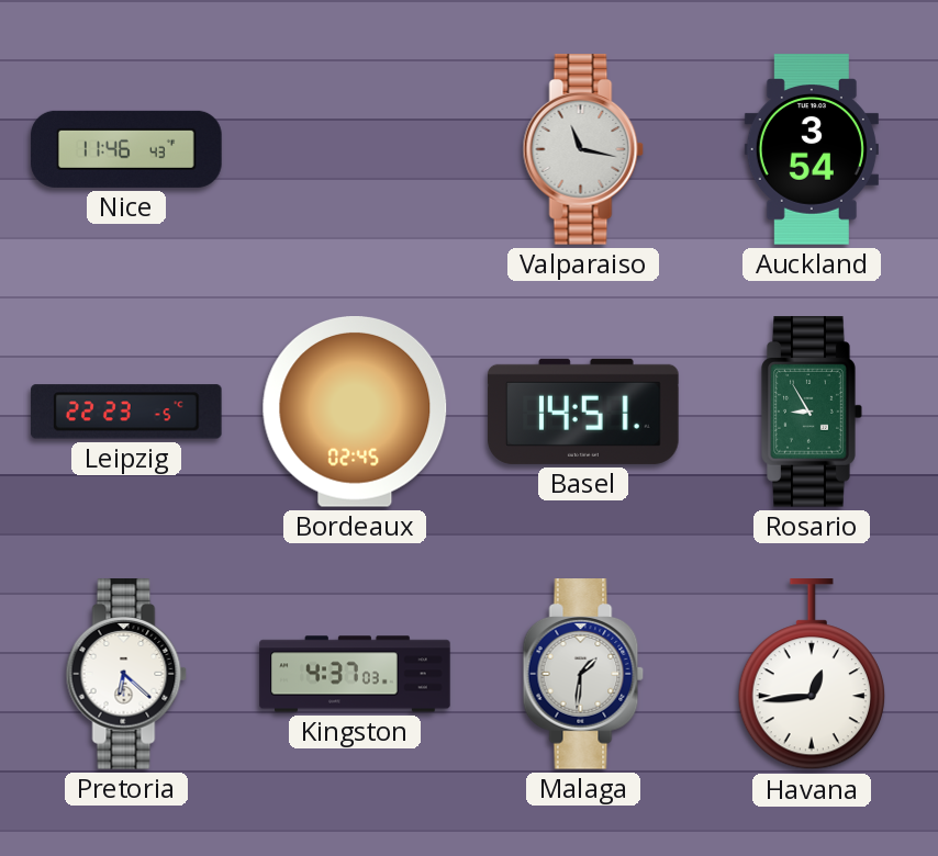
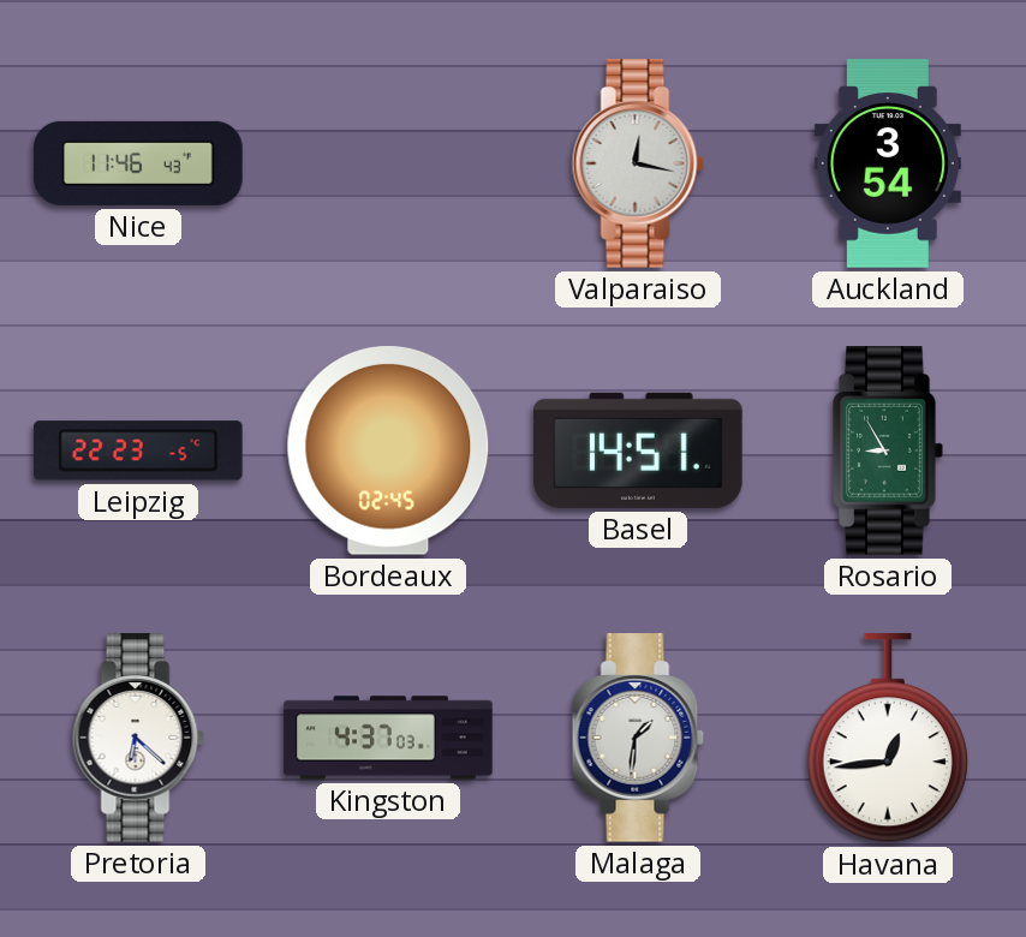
Valparaiso: 11:17 -> 12:17
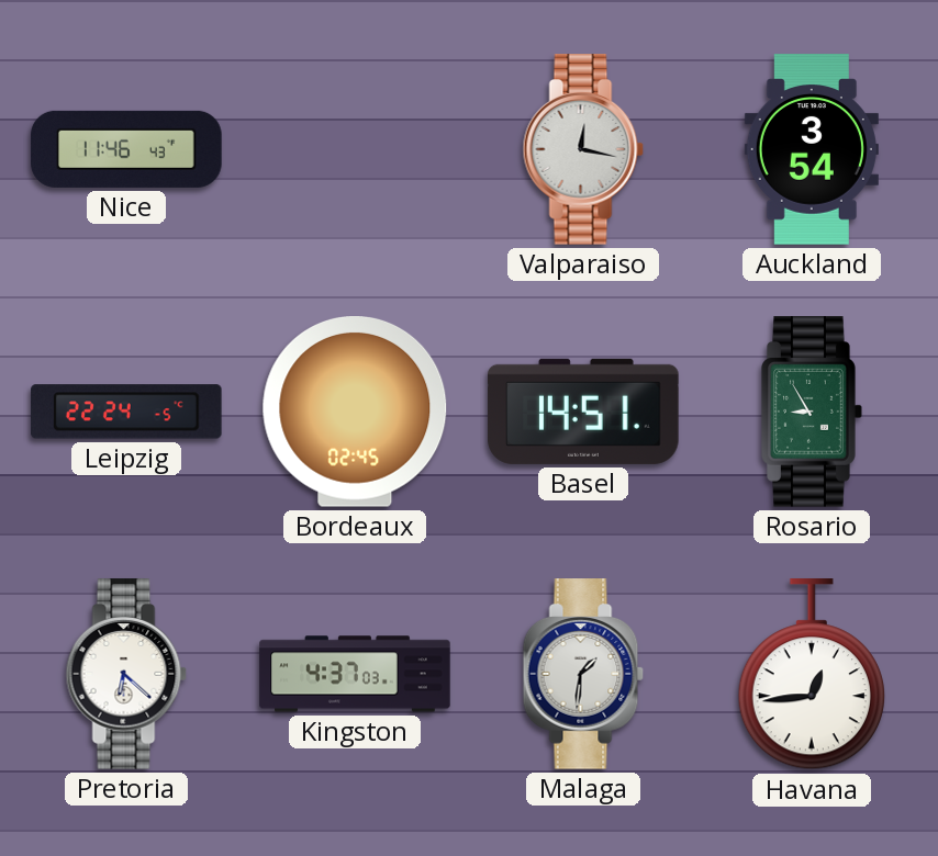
Leipzig: 22:23 -> 22:24
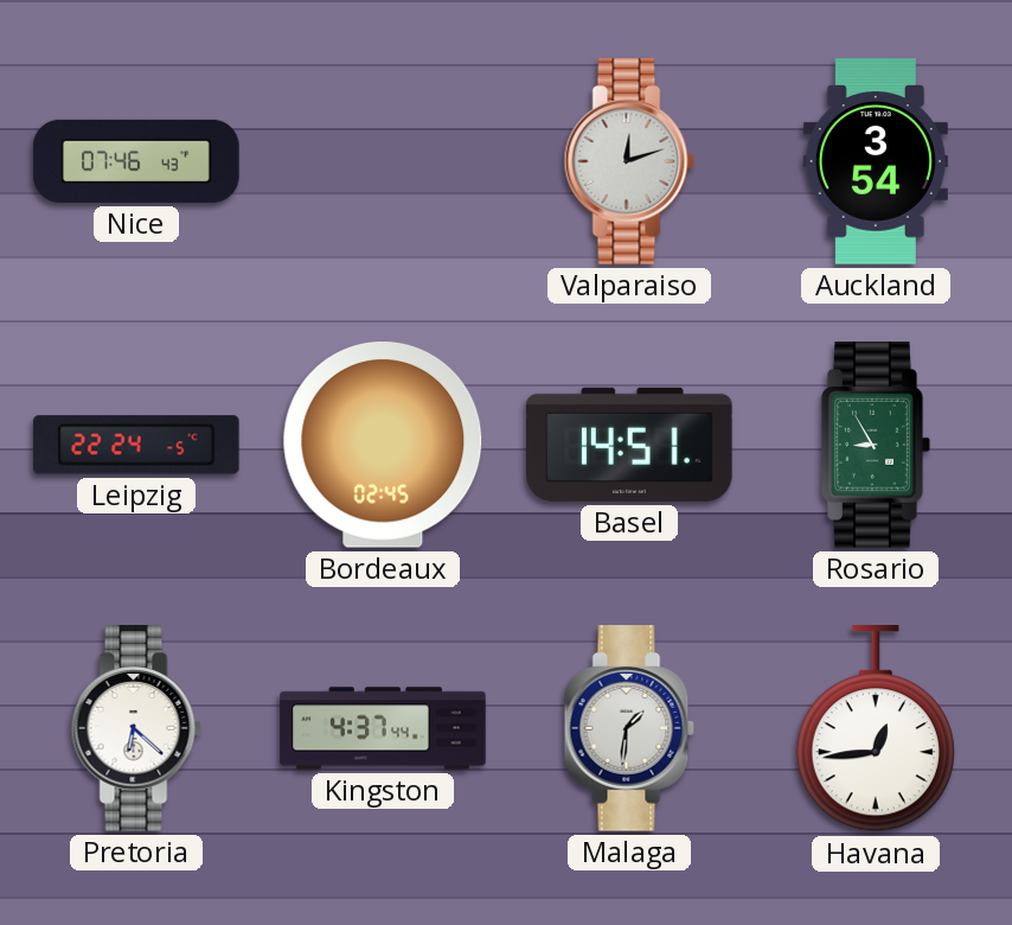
Nice: 11:46 -> 07:46
Valparaiso: 12:17 -> 12:12
Kingston: 4:37:03 -> 4:37:44
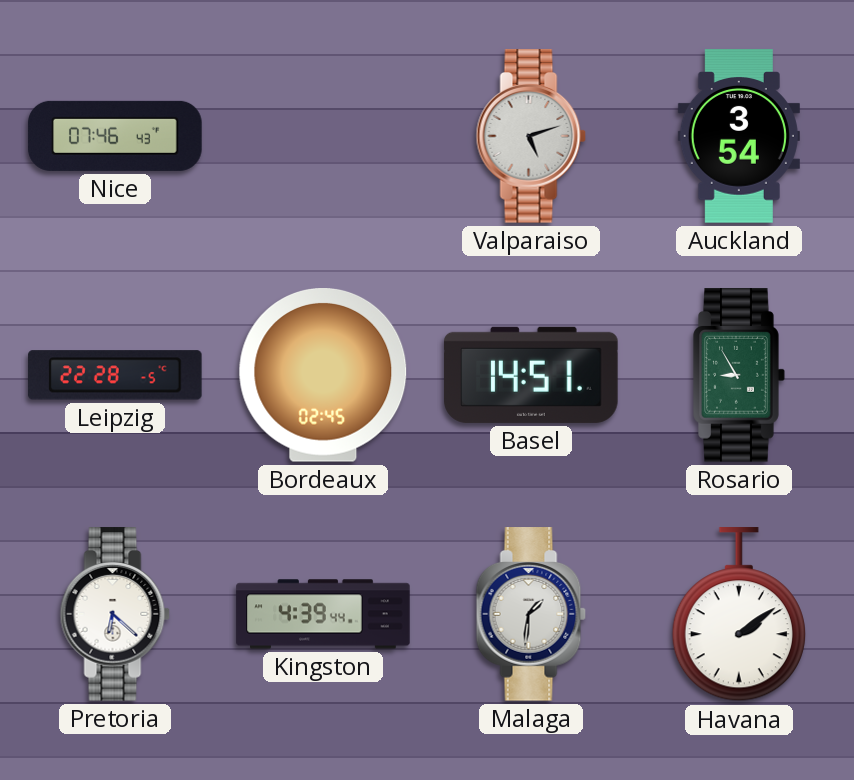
Valparaiso: 12:12 -> 5:12
Leipzig: 22:24 -> 22:28
Kingston: 4:37 -> 4:39
Havana: 12:44 -> 2:09
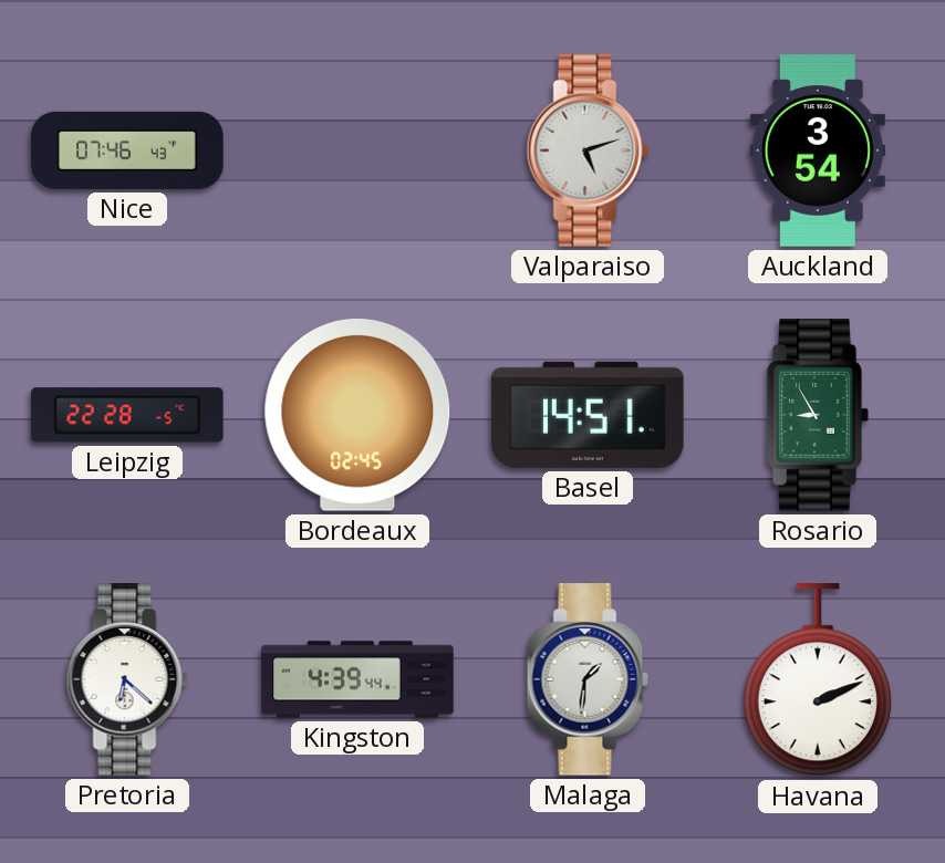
Havana: 2:09 -> 2:11
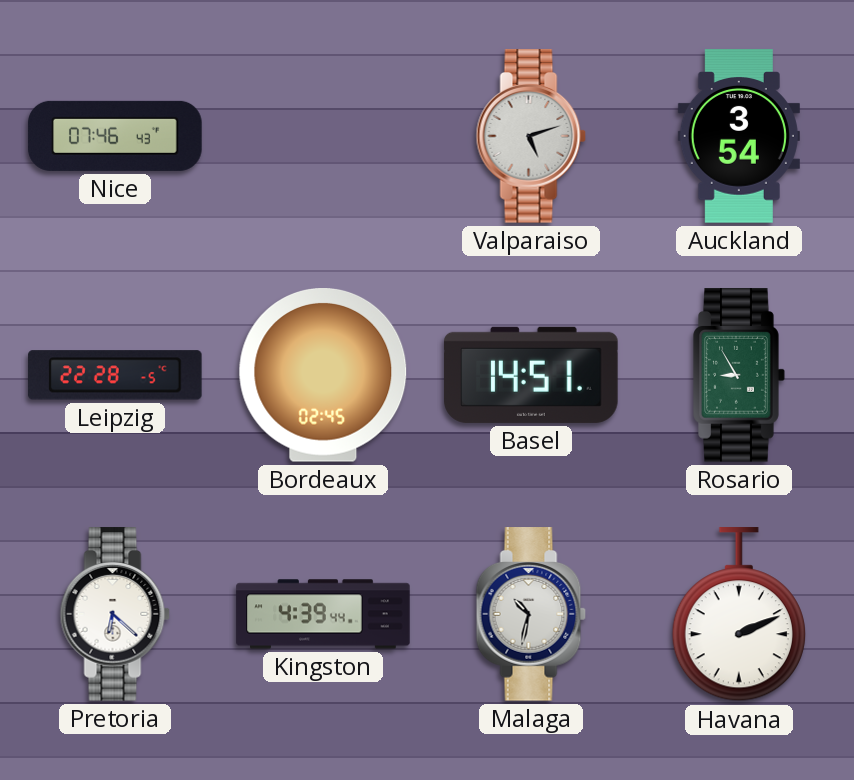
Malaga: 1:31 -> 10:32
